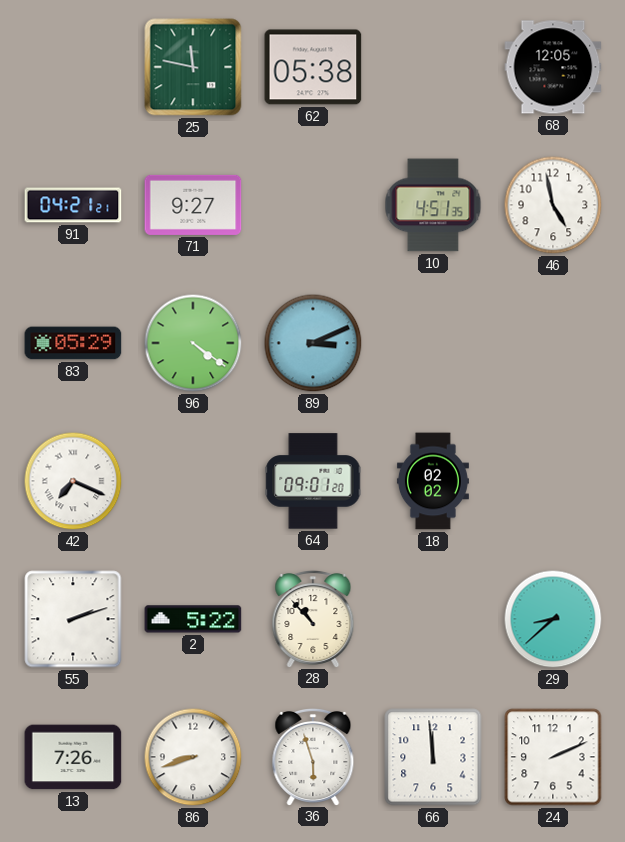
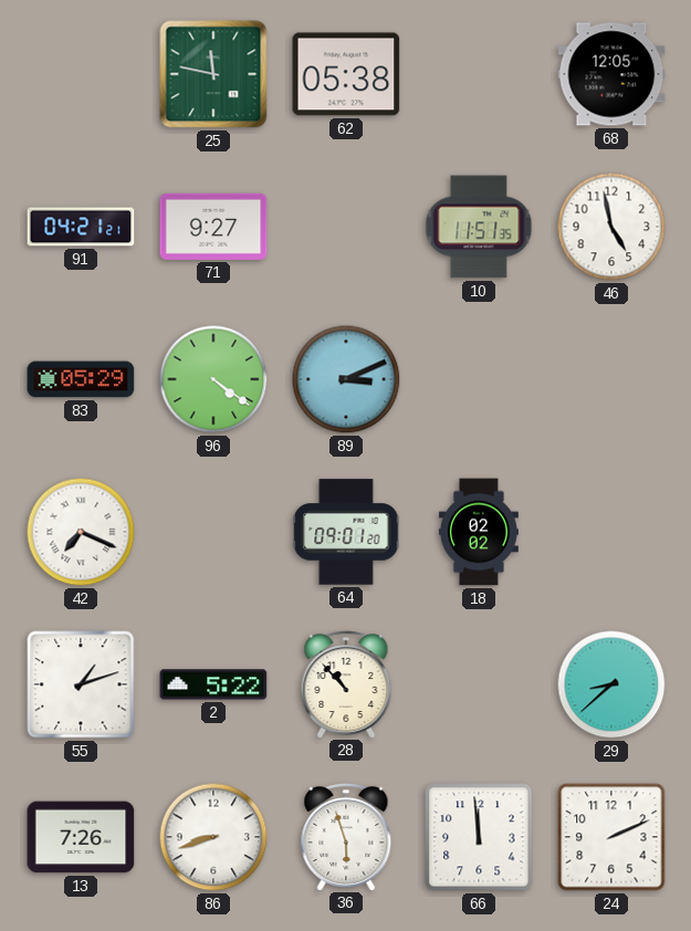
10: 4:51 -> 11:51
55: 2:12 -> 1:12
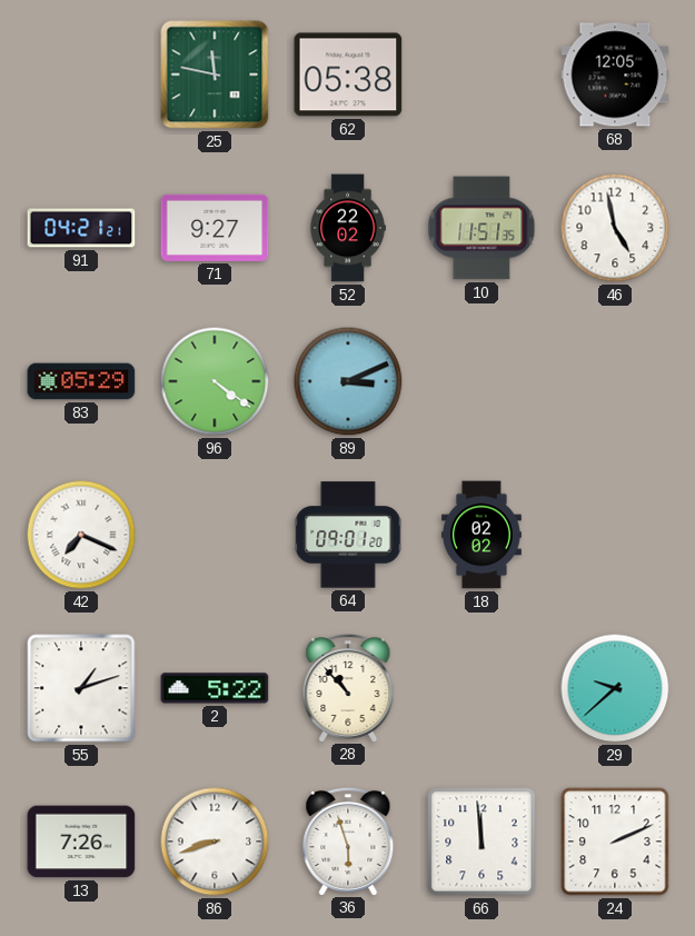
52: none -> 22:02
29: 8:38 -> 9:38
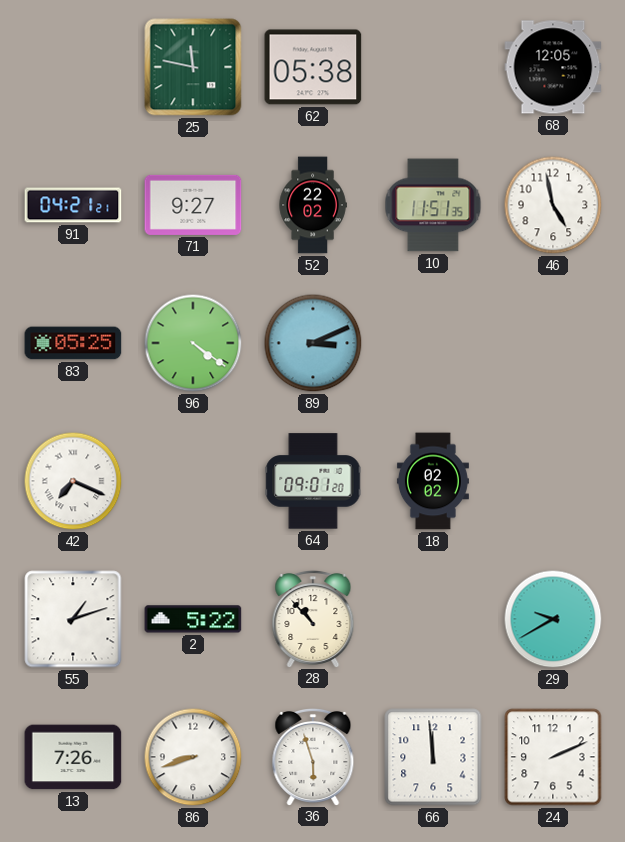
83: 05:29 -> 05:25
29: 9:38 -> 9:40
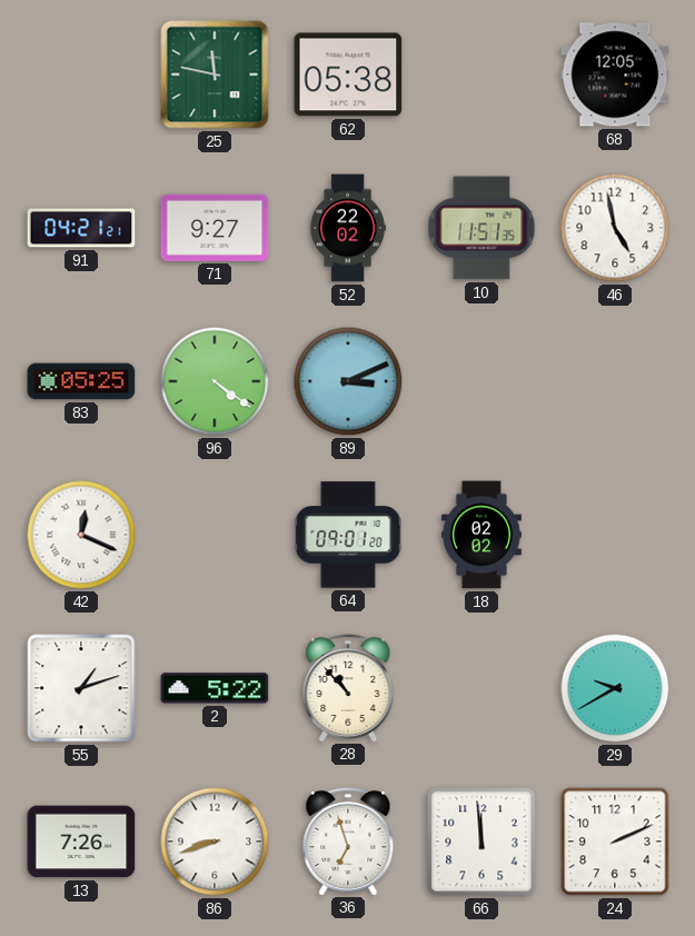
42: 7:19 -> 12:19
36: 5:57 -> 6:57
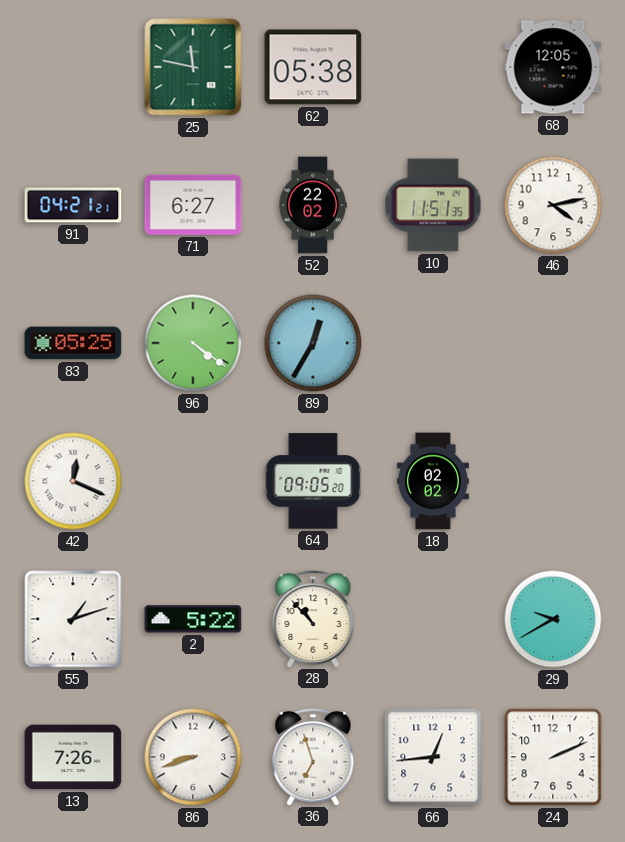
71: 9:27 -> 6:27
46: 4:58 -> 4:13
89: 3:11 -> 12:35
64: 09:01 -> 09:05
66: 11:59 -> 12:44
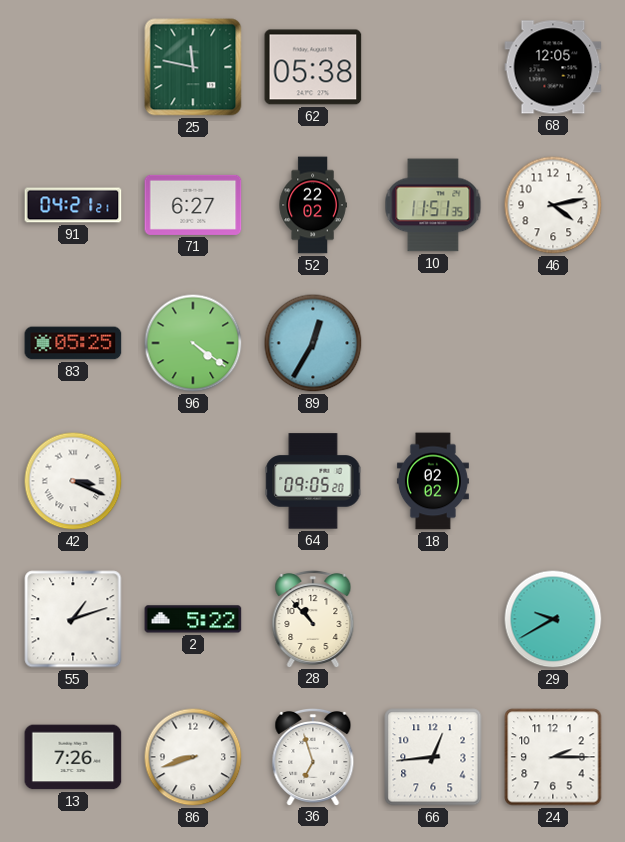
42: 12:19 -> 3:19
24: 2:11 -> 2:15
